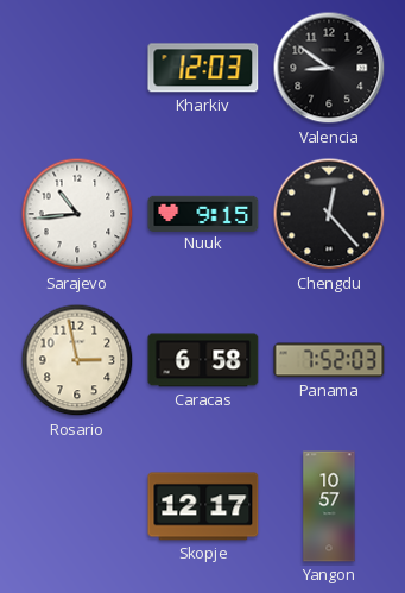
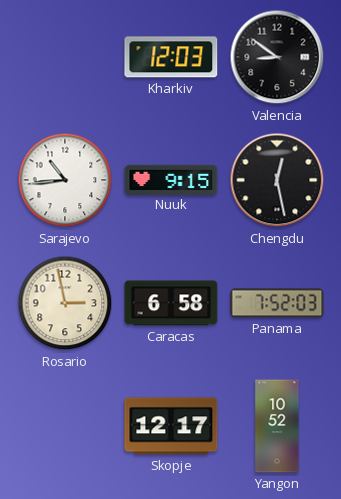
Chengdu: 12:23 -> 12:28
Yangon: 10:57 -> 10:52
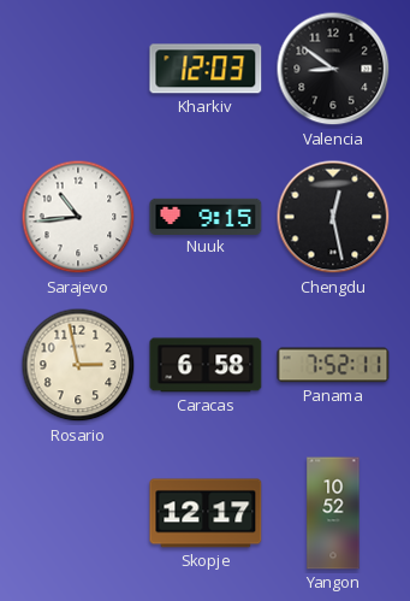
Panama: 7:52:03 -> 7:52:11
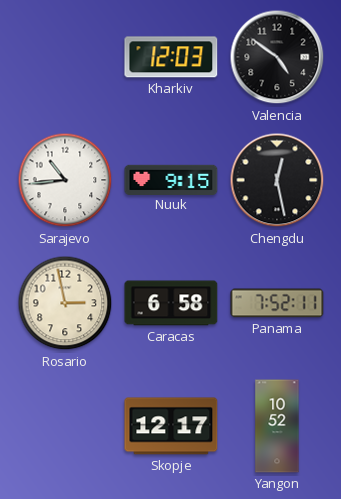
Valencia: 8:51 -> 4:51
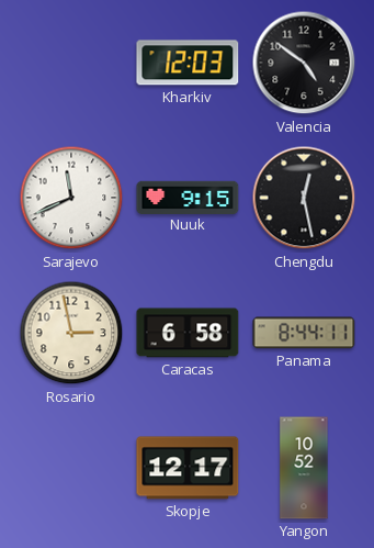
Sarajevo: 10:44 -> 11:41
Panama: 7:52 -> 8:44
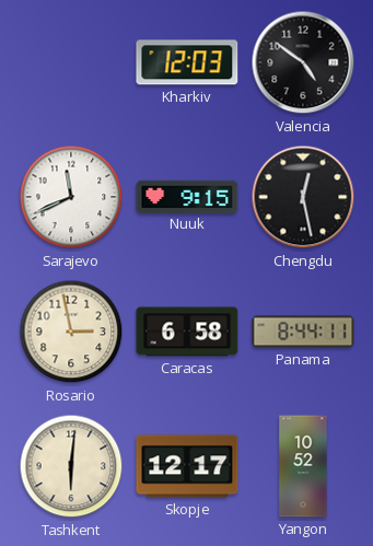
Tashkent: none -> 6:01
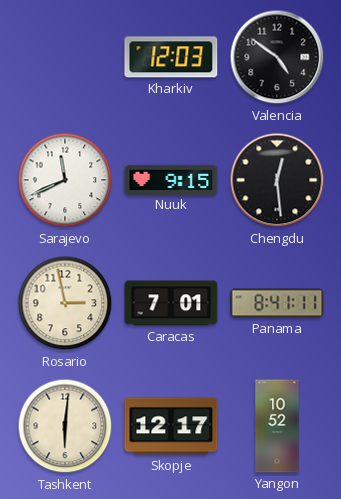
Chengdu: 12:28 -> 12:29
Caracas: 6:58 -> 7:01
Panama: 8:44 -> 8:41
